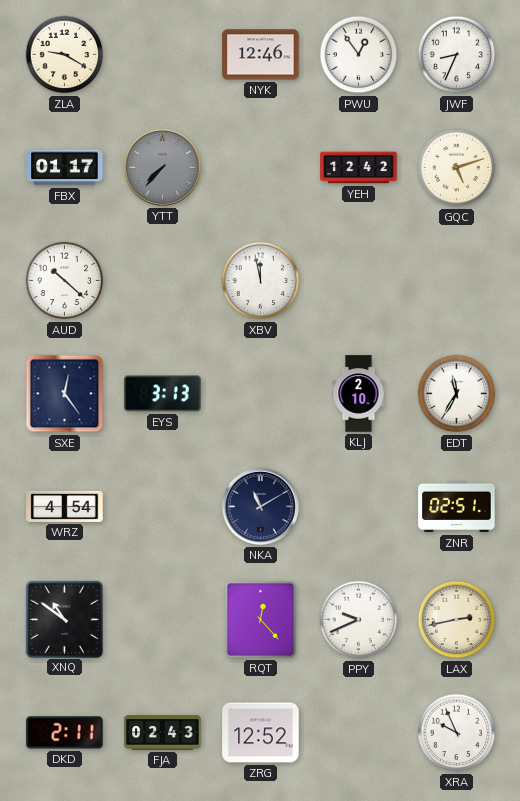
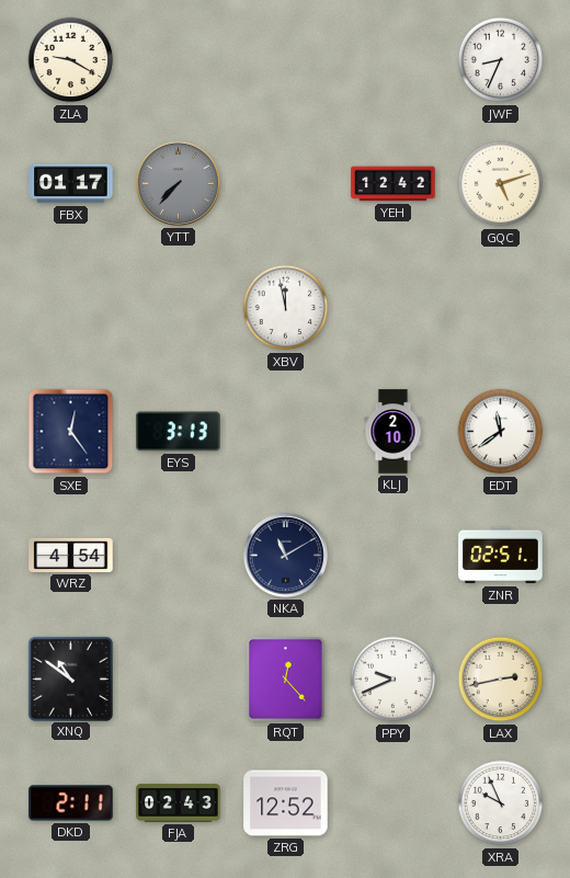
NYK: 12:46 -> none
PWU: 12:54 -> none
AUD: 10:22 -> none
EDT: 11:35 -> 11:39
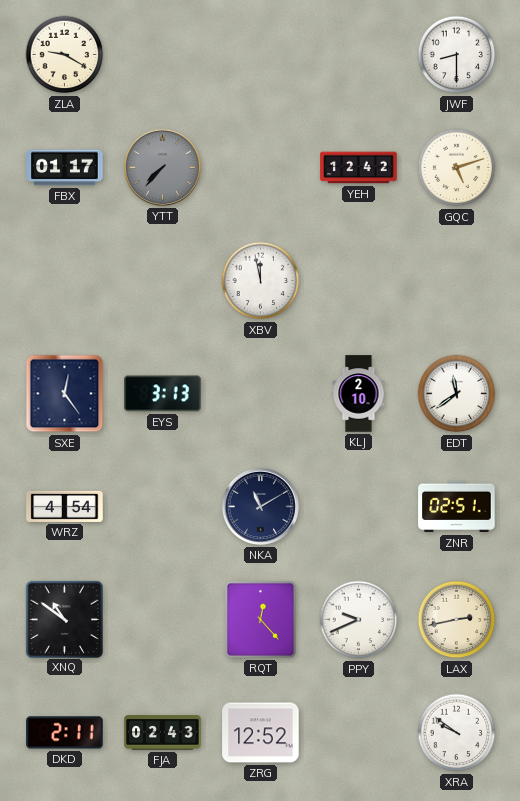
JWF: 8:34 -> 8:30
XRA: 9:56 -> 9:51
